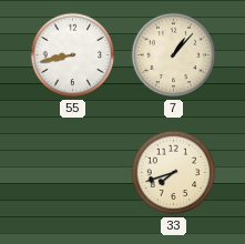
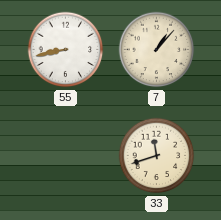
33: 7:42 -> 11:42
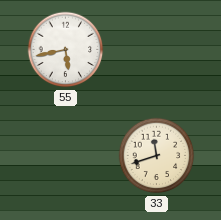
55: 8:43 -> 5:43
7: 1:07 -> none
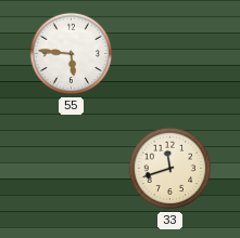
55: 5:43 -> 5:46
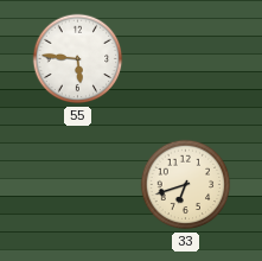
33: 11:42 -> 6:42
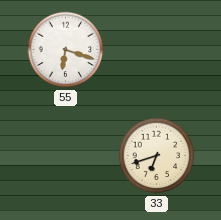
55: 5:46 -> 6:18
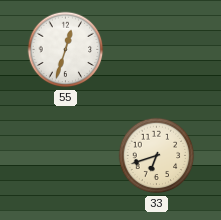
55: 6:18 -> 12:33
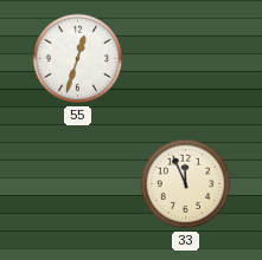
33: 6:42 -> 11:56
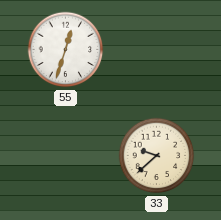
33: 11:56 -> 9:38
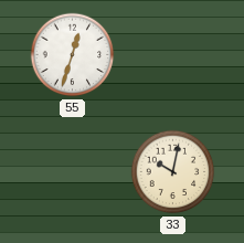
33: 9:38 -> 10:02
